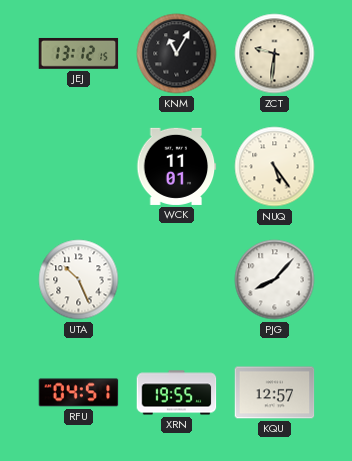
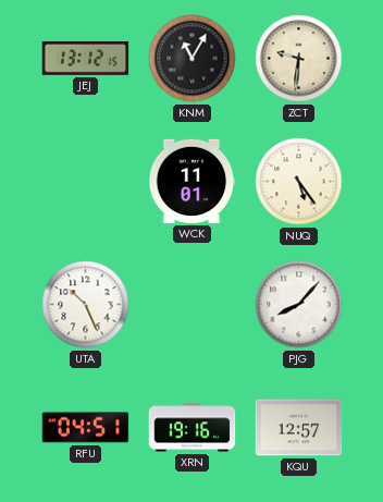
XRN: 19:55 -> 19:16
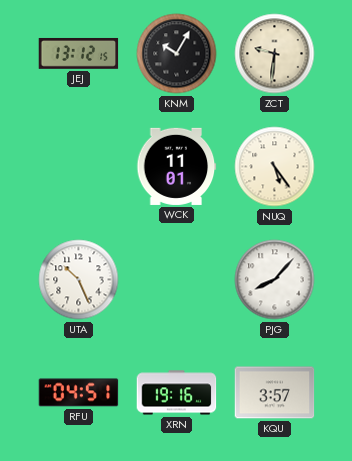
KNM: 11:05 -> 10:05
KQU: 12:57 -> 3:57
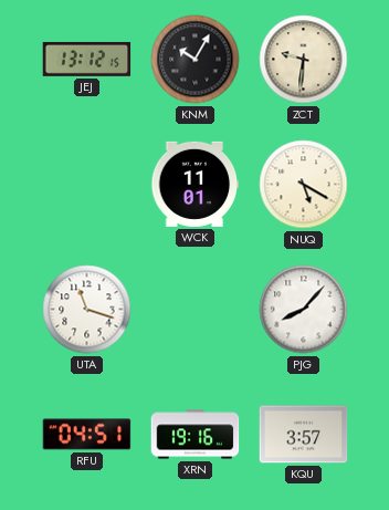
NUQ: 5:24 -> 5:20
UTA: 10:26 -> 11:18
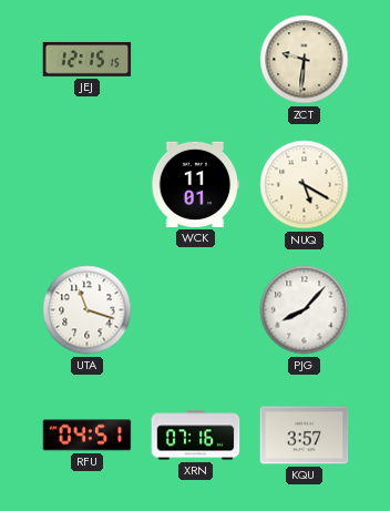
JEJ: 13:12 -> 12:15
KNM: 10:05 -> none
XRN: 19:16 -> 07:16
